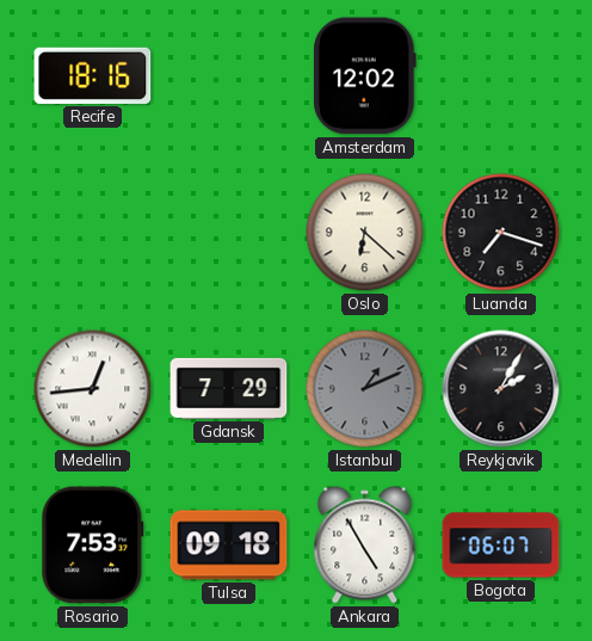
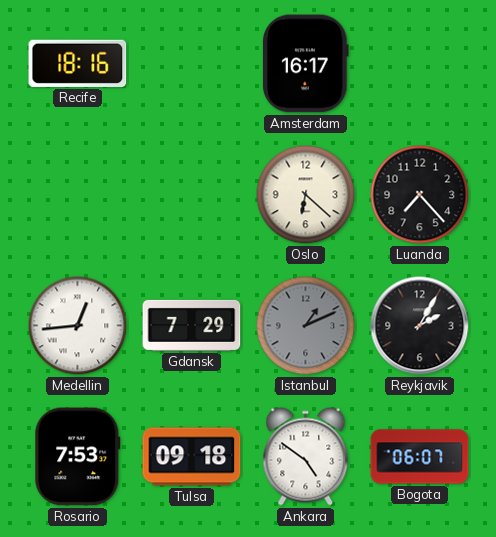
Amsterdam: 12:02 -> 16:17
Luanda: 7:18 -> 7:23
Ankara: 4:55 -> 4:51
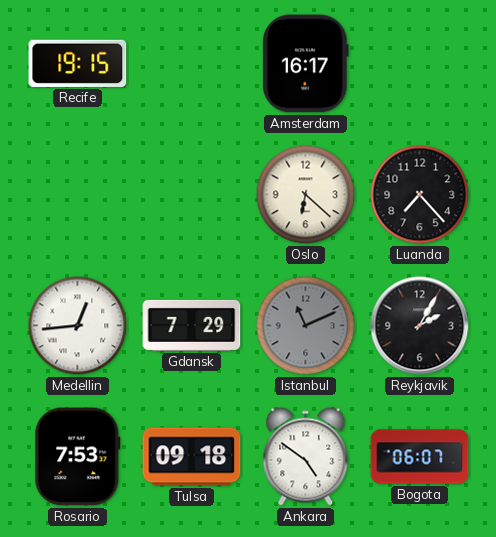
Recife: 18:16 -> 19:15
Istanbul: 1:11 -> 11:11
